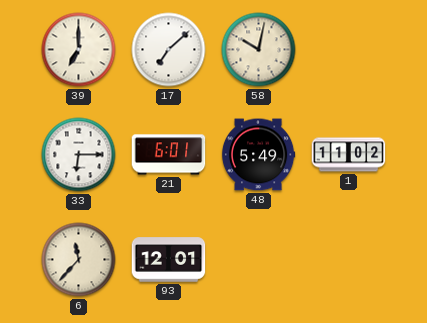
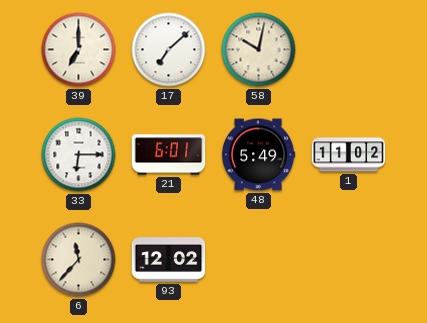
93: 12:01 -> 12:02
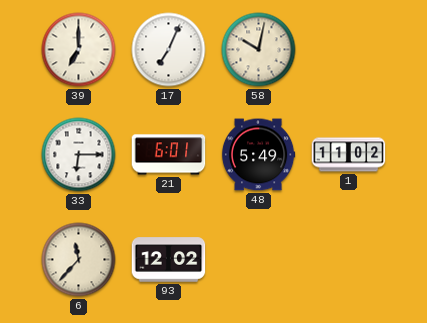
17: 7:08 -> 7:04
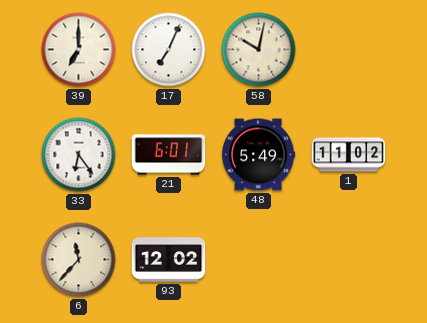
33: 6:15 -> 6:24
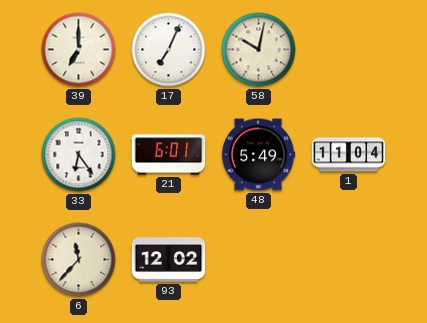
1: 11:02 -> 11:04
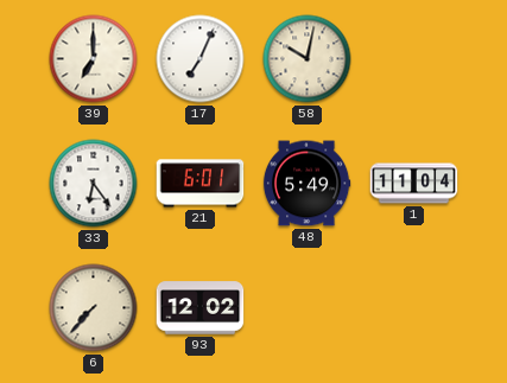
6: 11:37 -> 7:37
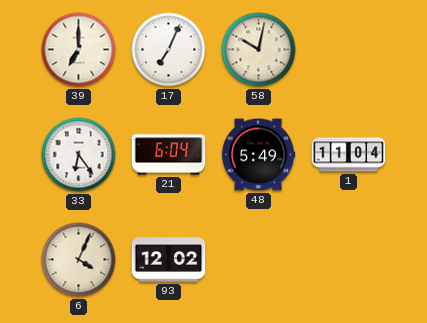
21: 6:01 -> 6:04
6: 7:37 -> 4:04
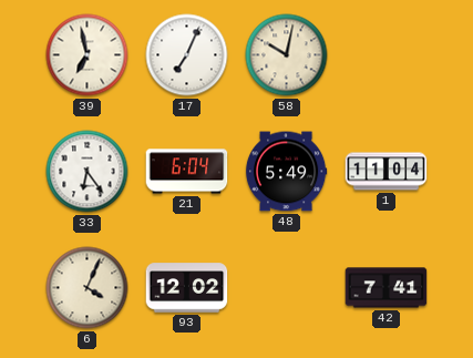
39: 7:00 -> 6:58
42: none -> 7:41
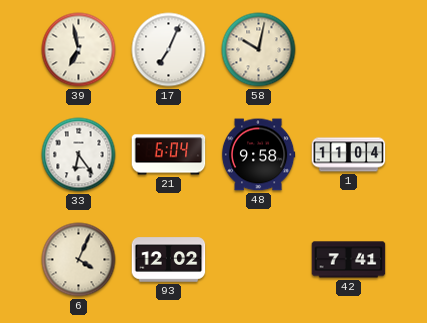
48: 5:49 -> 9:58
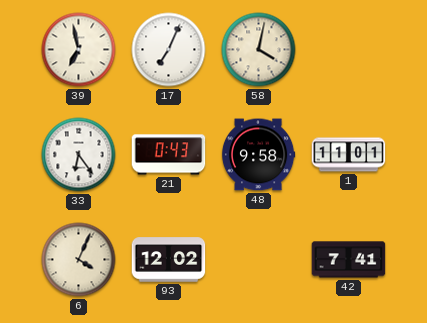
58: 10:02 -> 4:02
21: 6:04 -> 0:43
1: 11:04 -> 11:01
